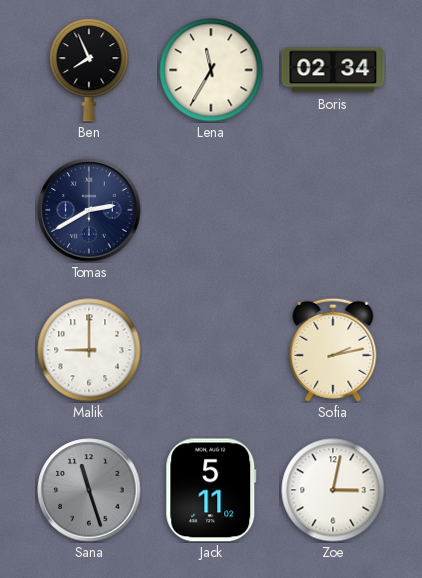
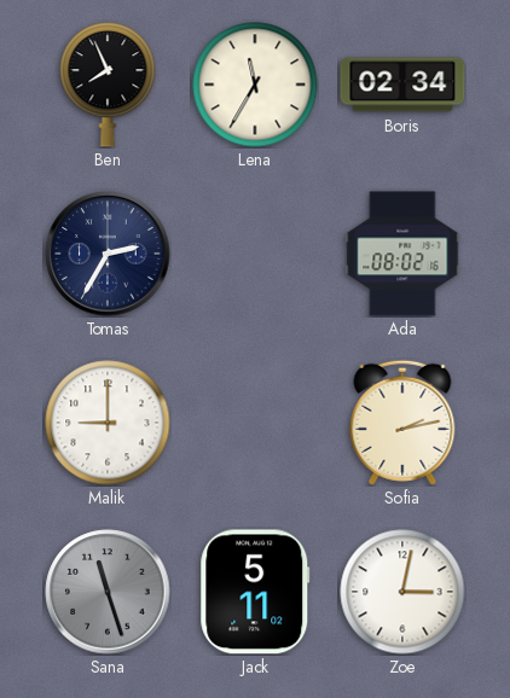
Tomas: 2:40 -> 2:35
Ada: none -> 08:02
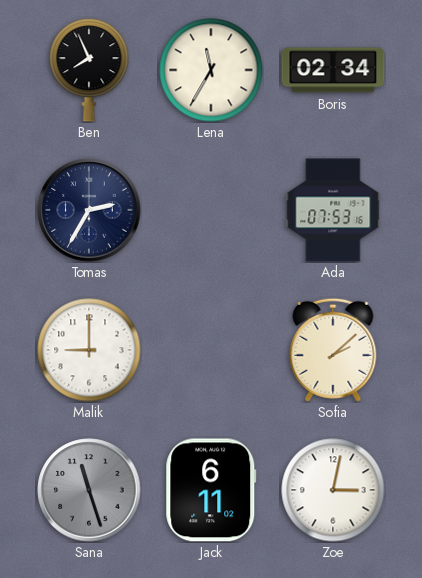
Ada: 08:02 -> 07:53
Sofia: 2:13 -> 2:08
Jack: 5:11 -> 6:11
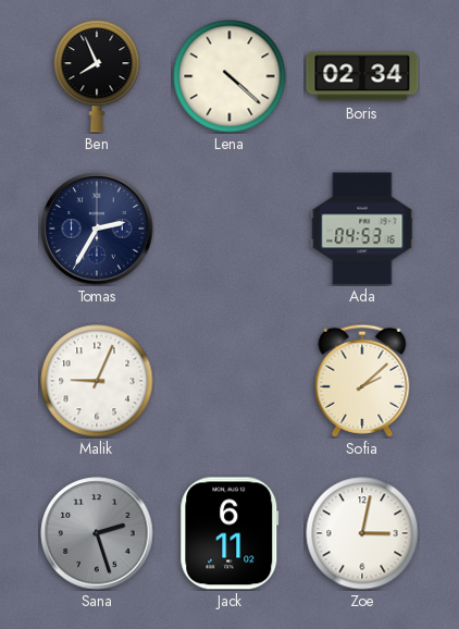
Lena: 11:35 -> 4:22
Ada: 07:53 -> 04:53
Malik: 9:00 -> 9:04
Sana: 11:27 -> 2:27
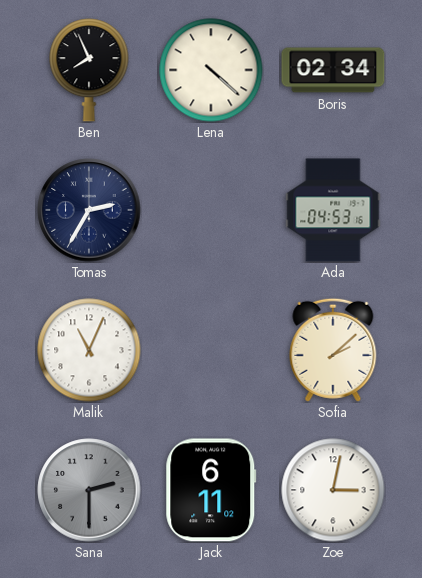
Malik: 9:04 -> 11:04
Sana: 2:27 -> 2:30
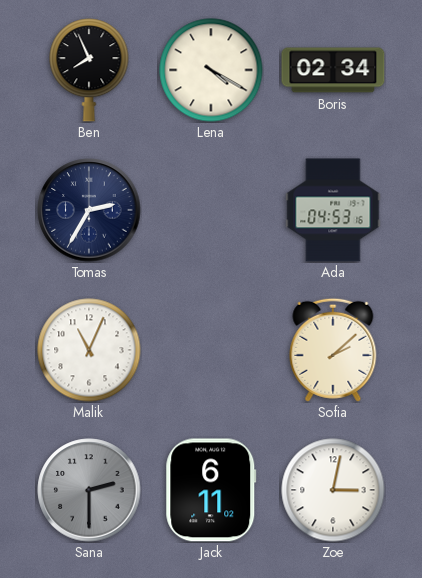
Lena: 4:22 -> 4:20
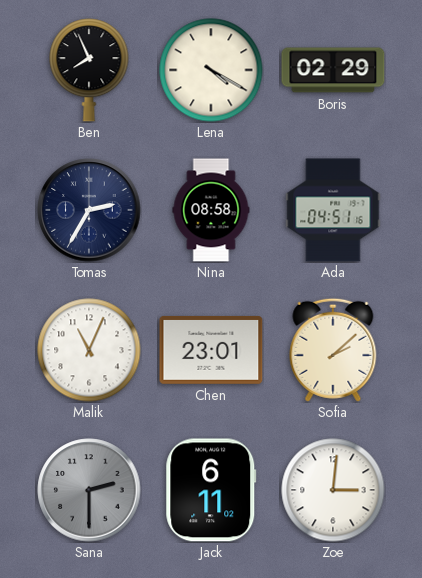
Boris: 02:34 -> 02:29
Nina: none -> 08:58
Ada: 04:53 -> 04:51
Chen: none -> 23:01
Zoe: 3:02 -> 3:01
